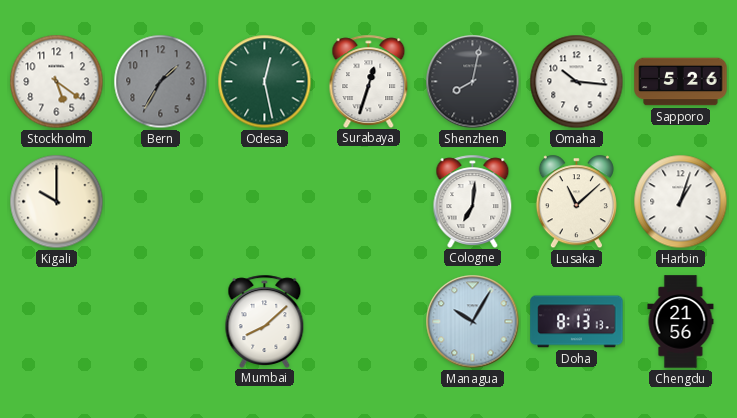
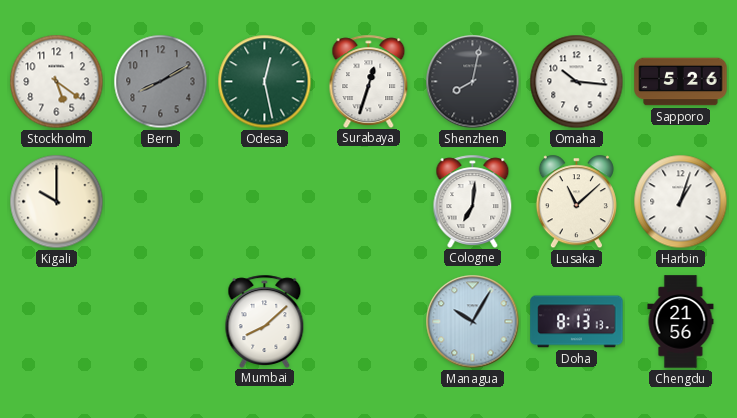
Bern: 1:35 -> 8:10
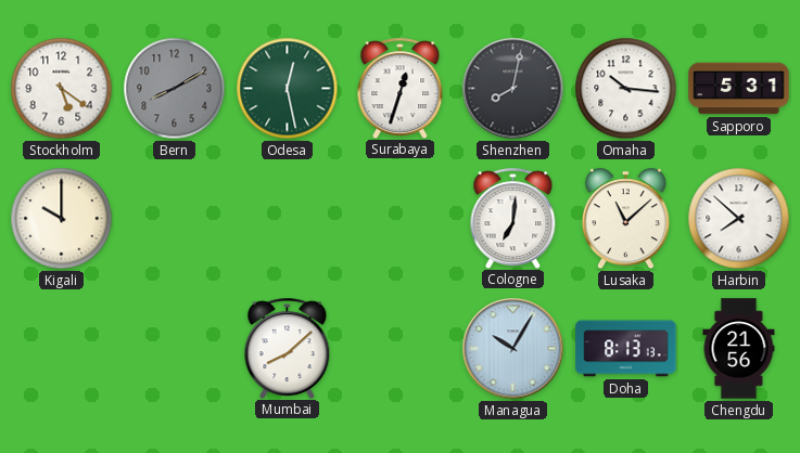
Sapporo: 5:26 -> 5:31
Harbin: 1:03 -> 7:52
